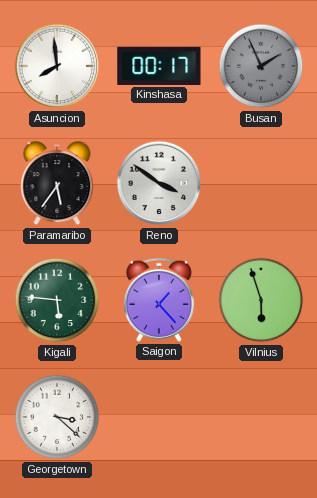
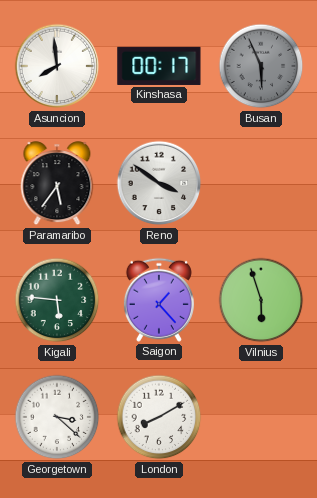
Busan: 1:56 -> 5:56
London: none -> 8:10
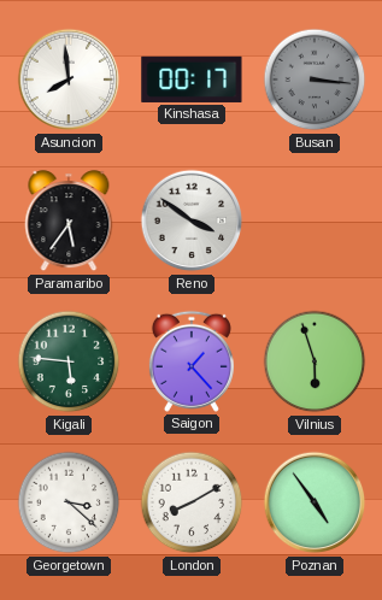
Busan: 5:56 -> 3:16
Poznan: none -> 4:54
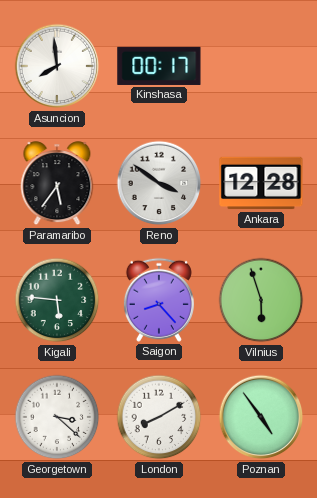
Busan: 3:16 -> none
Ankara: none -> 12:28
Saigon: 1:23 -> 8:23
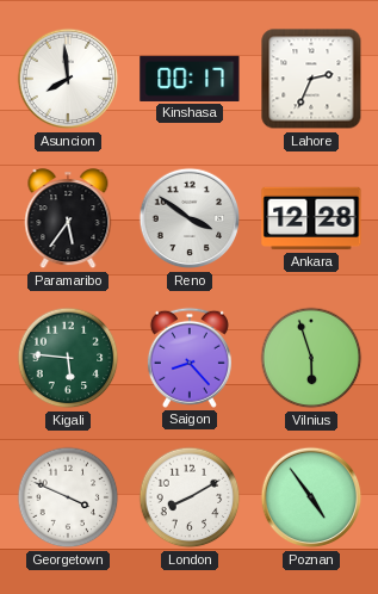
Lahore: none -> 2:34
Georgetown: 3:22 -> 3:49
